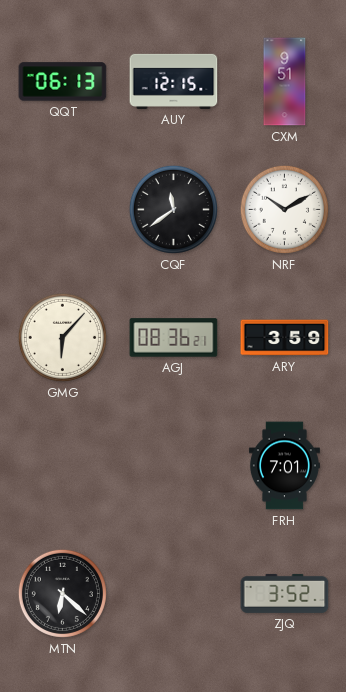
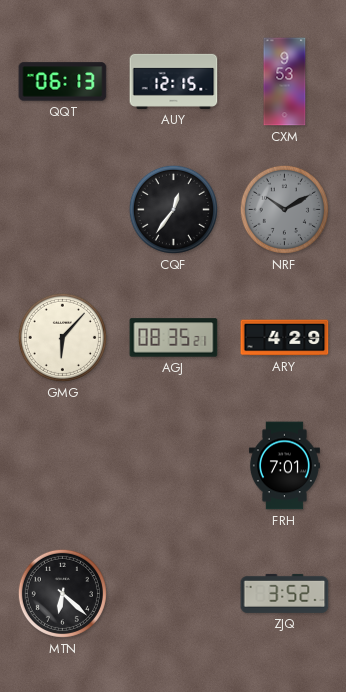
CXM: 9:51 -> 9:53
CQF: 11:39 -> 12:36
NRF dial: white -> grey
AGJ: 08:36 -> 08:35
ARY: 3:59 -> 4:29
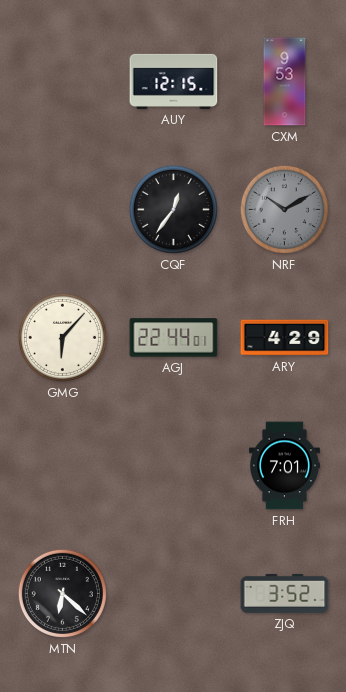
QQT: 06:13 -> none
AGJ: 08:35 -> 22:44
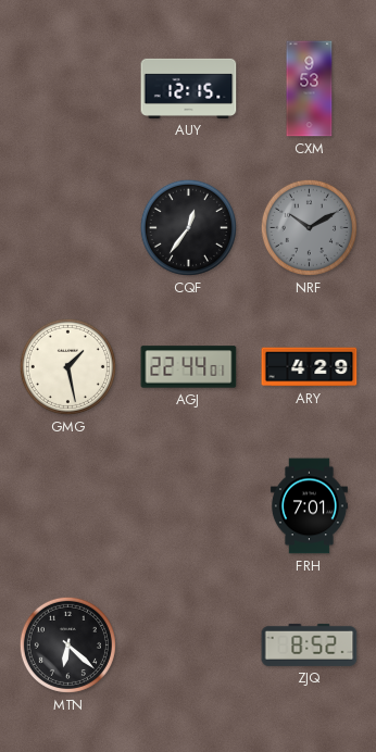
GMG: 6:07 -> 1:28
ZJQ: 3:52 -> 8:52
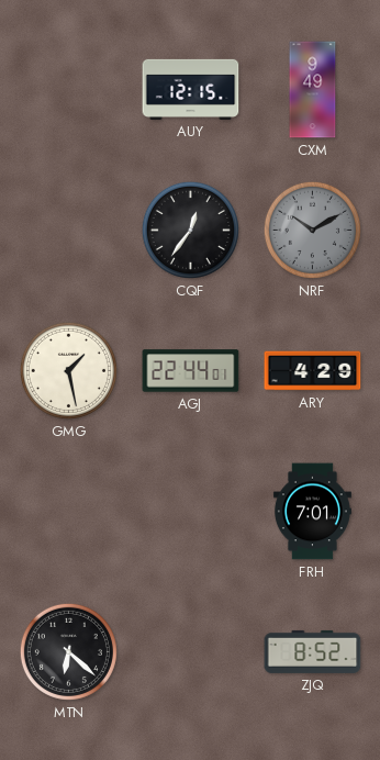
CXM: 9:53 -> 9:49
